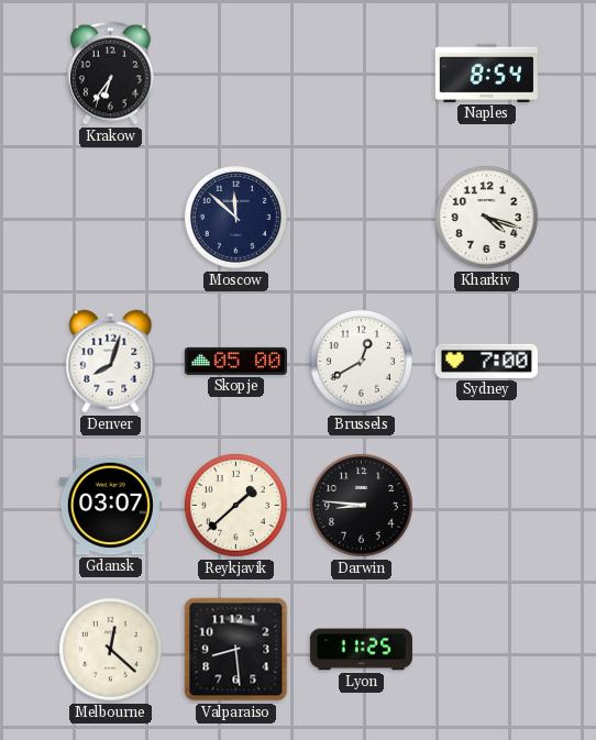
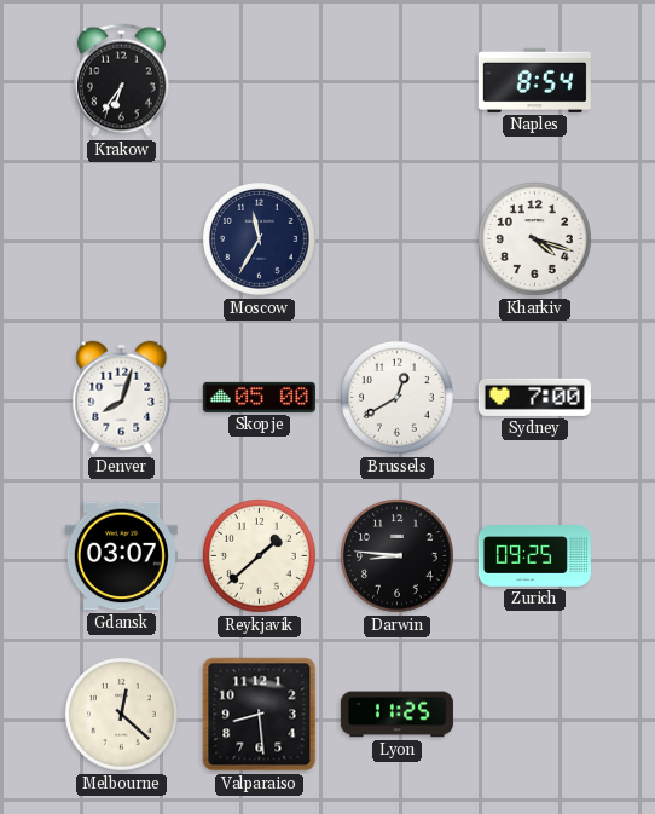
Moscow: 11:52 -> 11:35
Zurich: none -> 09:25
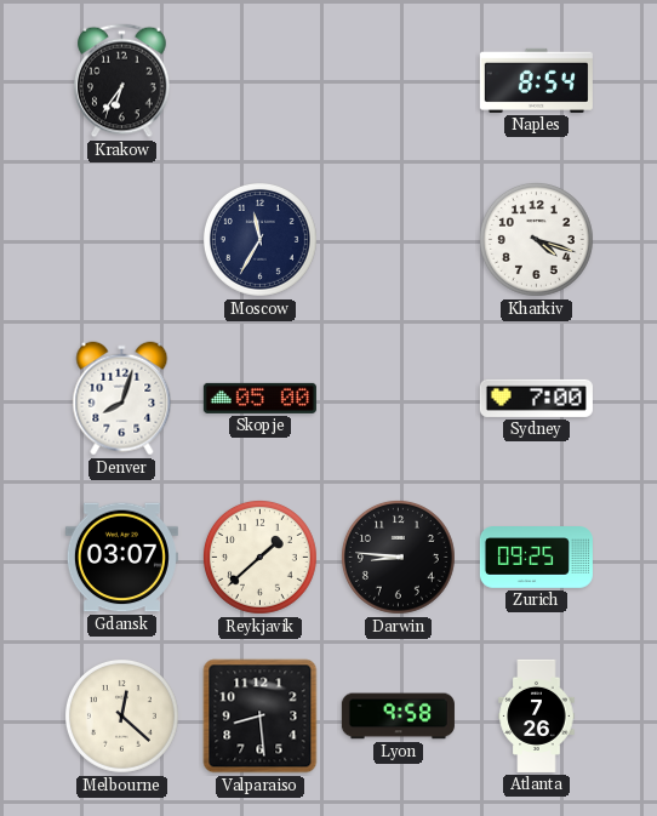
Brussels: 12:40 -> none
Lyon: 11:25 -> 9:58
Atlanta: none -> 7:26
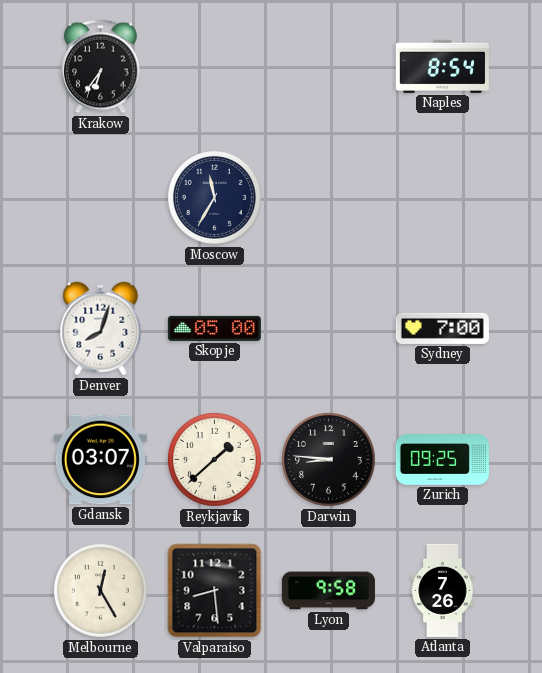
Kharkiv: 4:18 -> none
Melbourne: 12:22 -> 12:25
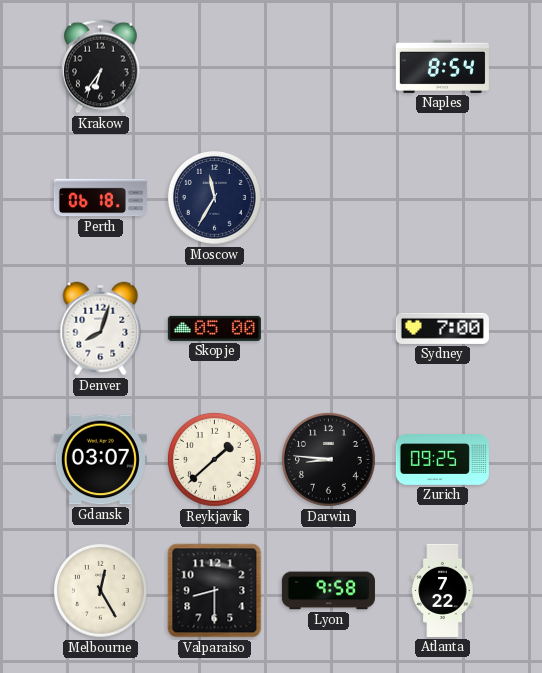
Perth: none -> 06:18
Valparaiso: 8:29 -> 8:30
Atlanta: 7:26 -> 7:22
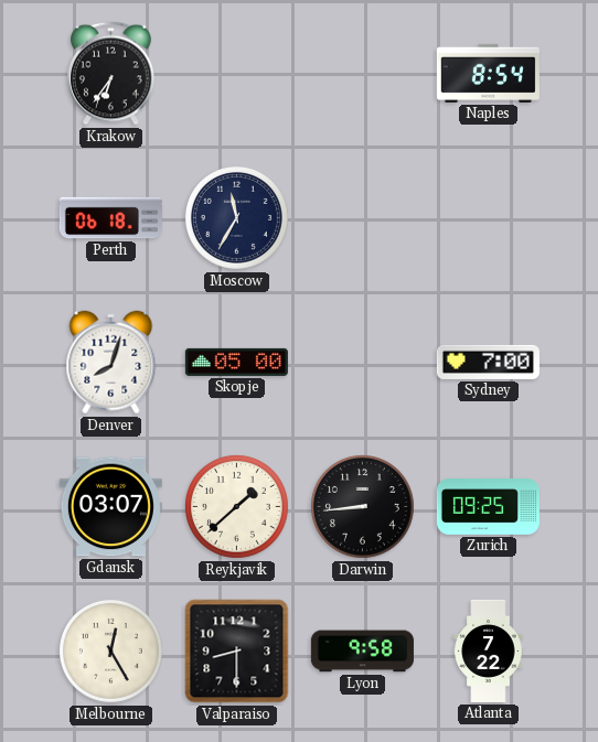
Darwin: 8:46 -> 8:44
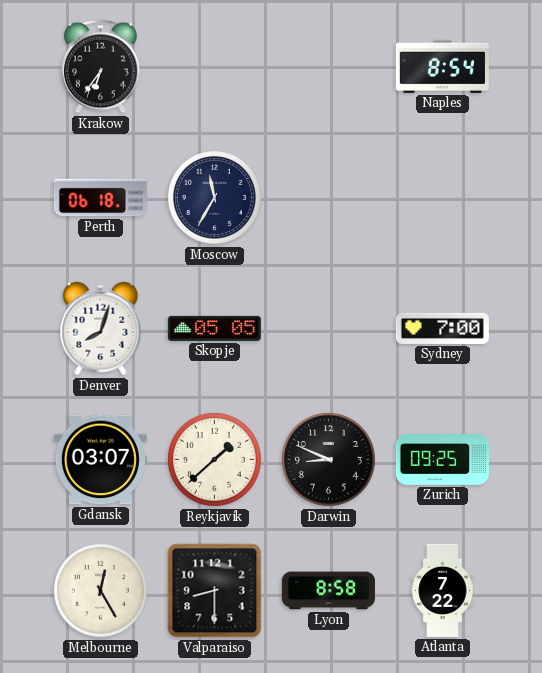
Skopje: 05:00 -> 05:05
Darwin: 8:44 -> 8:49
Lyon: 9:58 -> 8:58
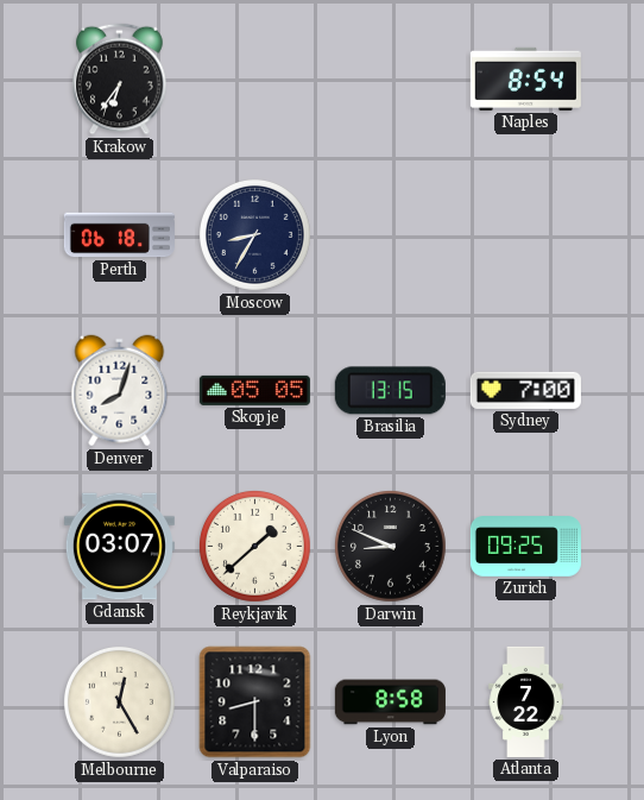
Moscow: 11:35 -> 8:35
Brasilia: none -> 13:15
